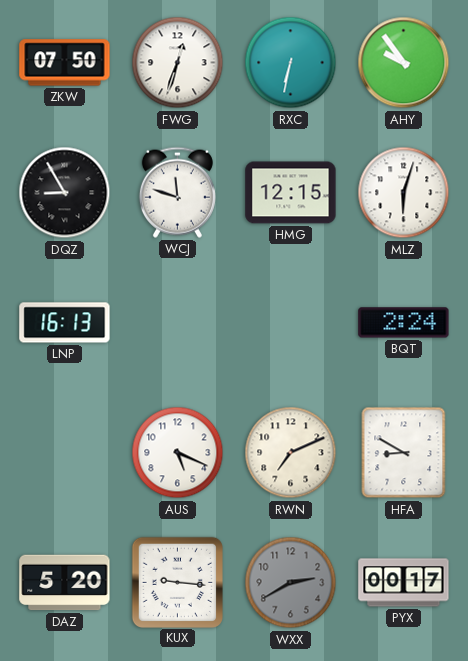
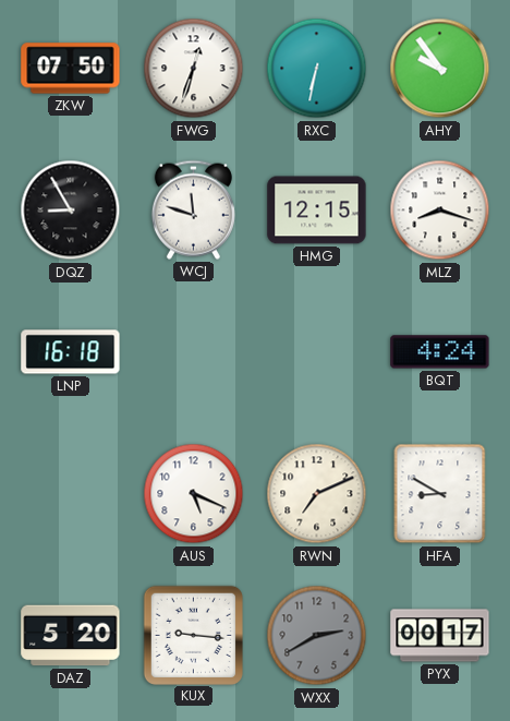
MLZ: 6:03 -> 8:18
LNP: 16:13 -> 16:18
BQT: 2:24 -> 4:24
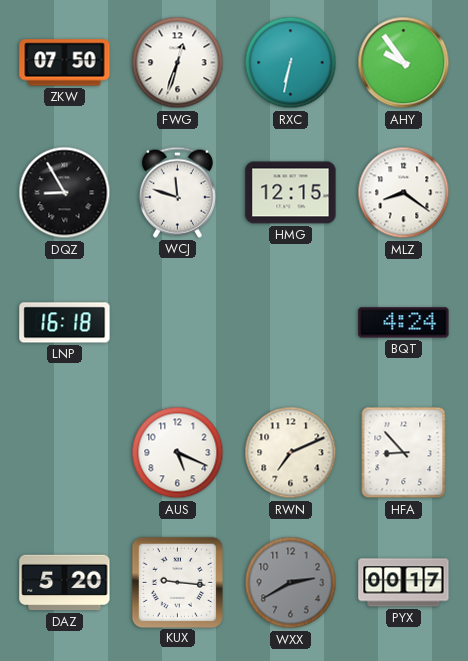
MLZ: 8:18 -> 8:21
HFA: 8:50 -> 8:53
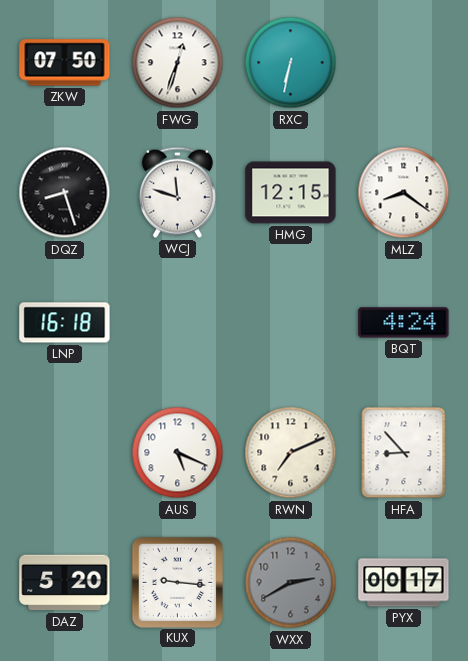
AHY: 9:54 -> none
DQZ: 8:55 -> 8:27
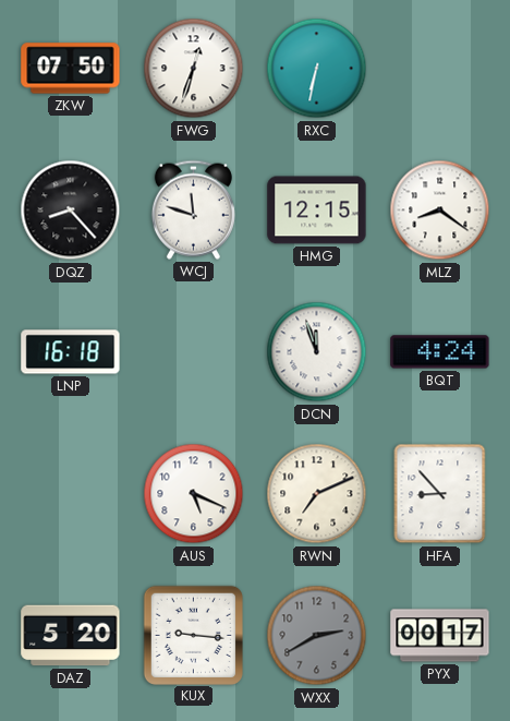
DQZ: 8:27 -> 8:23
DCN: none -> 11:57
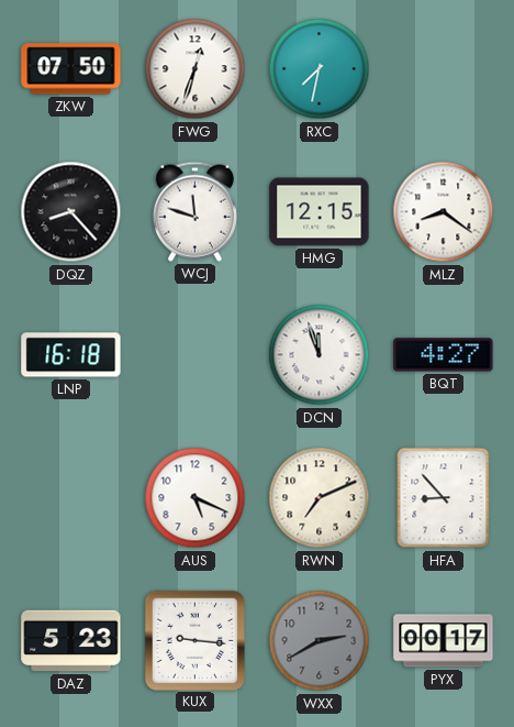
RXC: 6:32 -> 7:32
BQT: 4:24 -> 4:27
DAZ: 5:20 -> 5:23
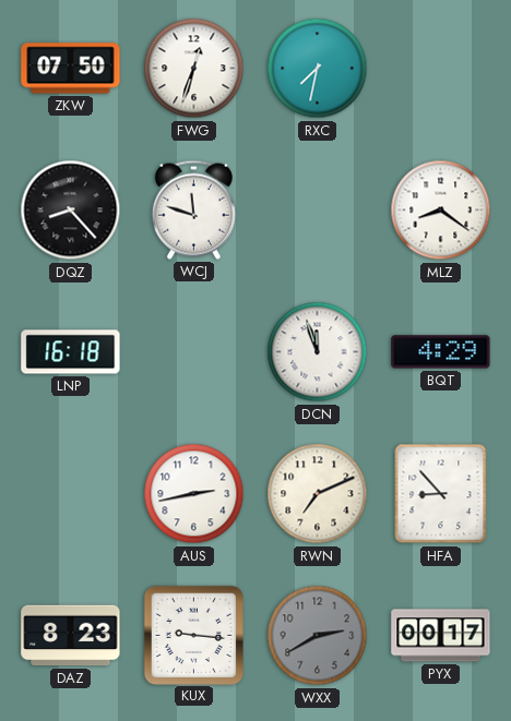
HMG: 12:15 -> none
BQT: 4:27 -> 4:29
AUS: 5:19 -> 2:43
DAZ: 5:23 -> 8:23
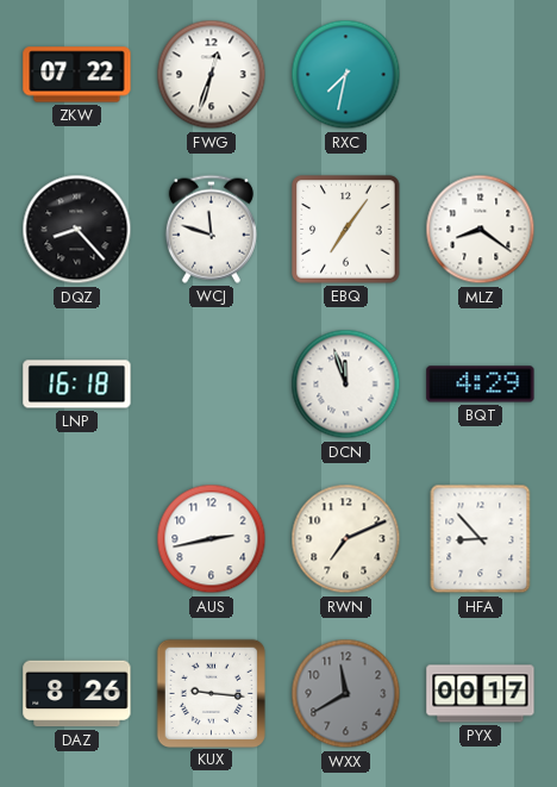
ZKW: 07:50 -> 07:22
EBQ: none -> 7:06
DAZ: 8:23 -> 8:26
WXX: 2:40 -> 11:40
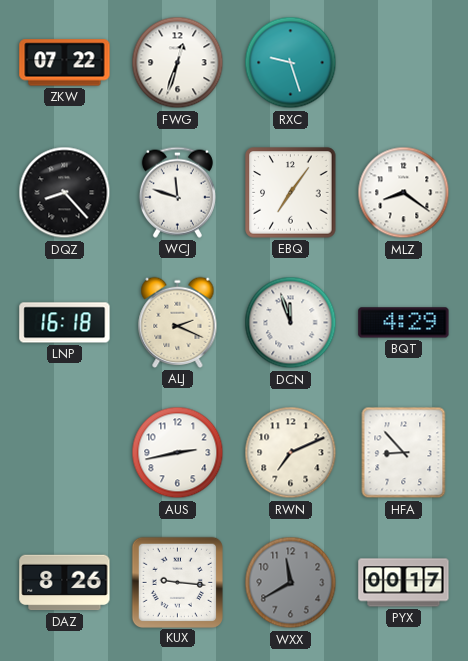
RXC: 7:32 -> 9:27
ALJ: none -> 2:19
